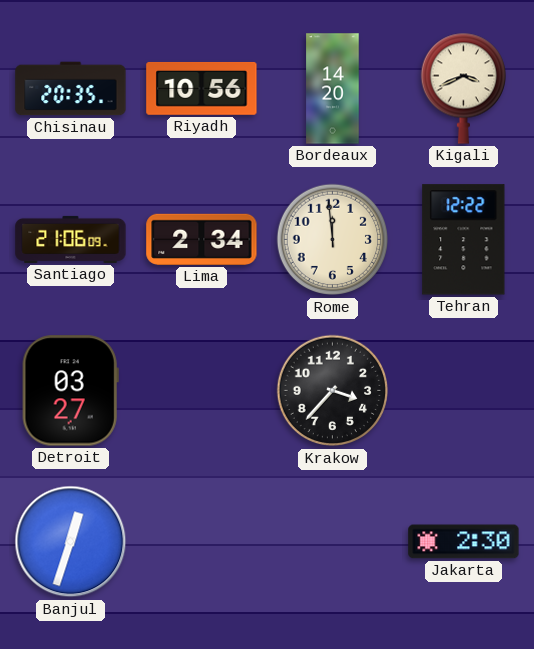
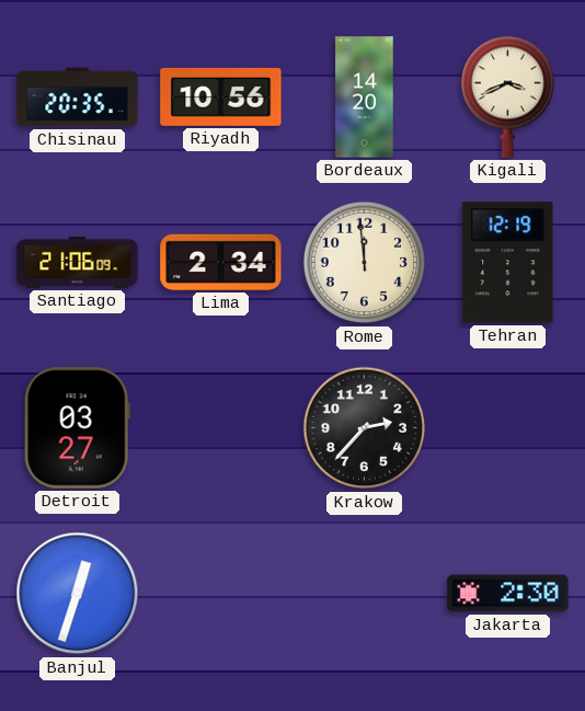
Tehran: 12:22 -> 12:19
Krakow: 3:37 -> 2:37
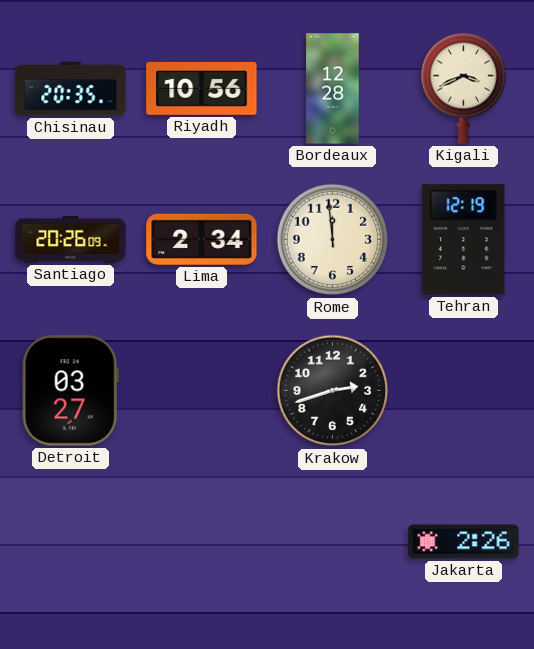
Bordeaux: 14:20 -> 12:28
Santiago: 21:06 -> 20:26
Krakow: 2:37 -> 2:42
Banjul: 12:33 -> none
Jakarta: 2:30 -> 2:26
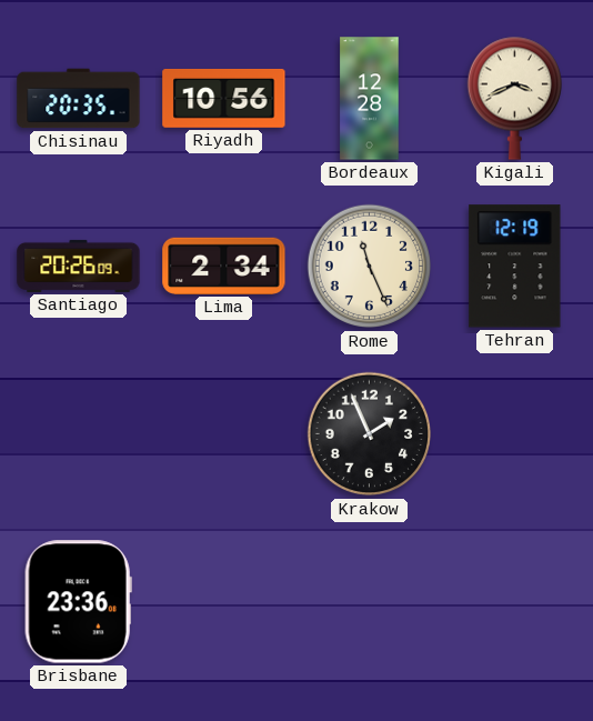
Rome: 11:59 -> 11:26
Detroit: 03:27 -> none
Krakow: 2:42 -> 1:56
Brisbane: none -> 23:36
Jakarta: 2:26 -> none
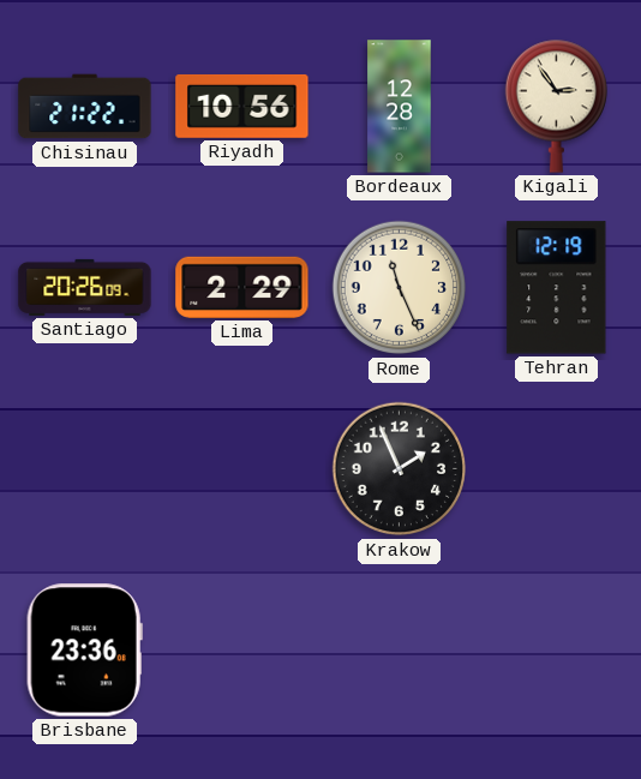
Chisinau: 20:35 -> 21:22
Kigali: 3:41 -> 2:54
Lima: 2:34 -> 2:29
